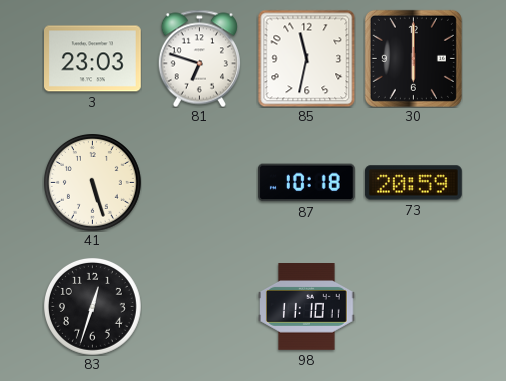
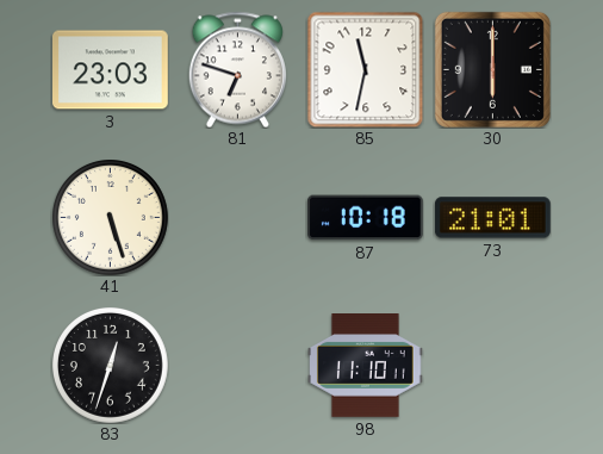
73: 20:59 -> 21:01
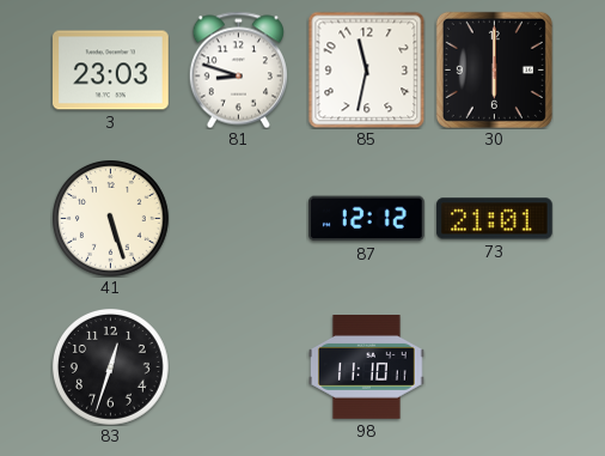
81: 6:48 -> 8:48
87: 10:18 -> 12:12
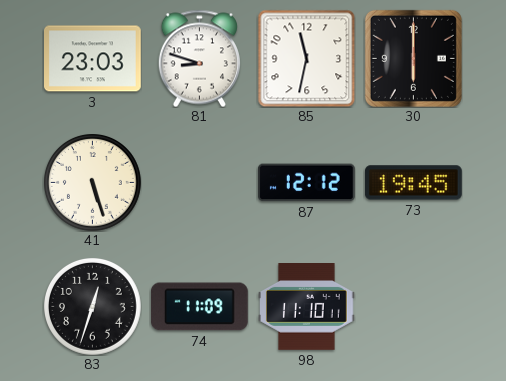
73: 21:01 -> 19:45
74: none -> 11:09
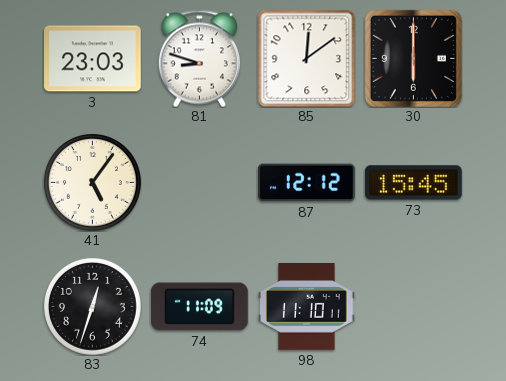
85: 11:32 -> 12:09
41: 5:27 -> 5:06
73: 19:45 -> 15:45
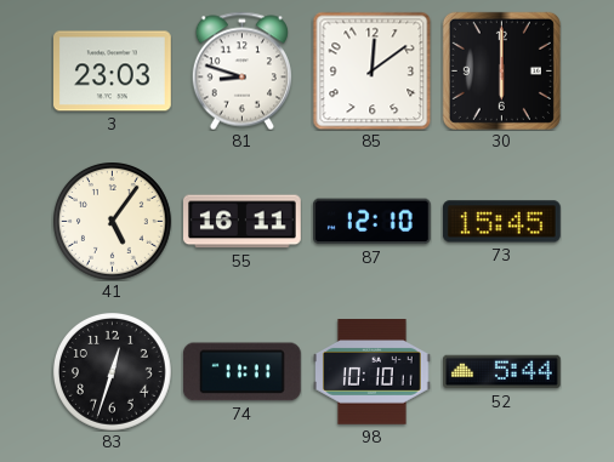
55: none -> 16:11
87: 12:12 -> 12:10
74: 11:09 -> 11:11
98: 11:10 -> 10:10
52: none -> 5:44
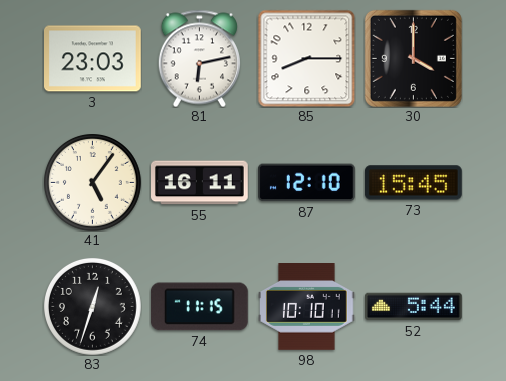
81: 8:48 -> 6:13
85: 12:09 -> 8:15
30: 6:00 -> 4:00
74: 11:11 -> 11:15
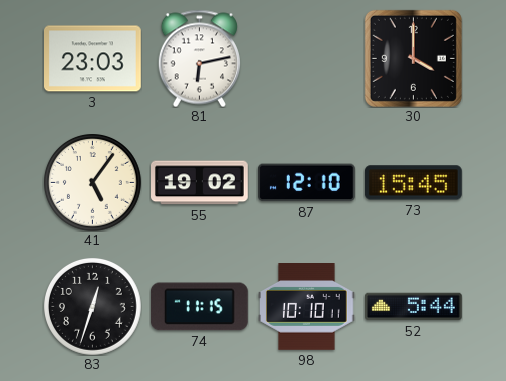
85: 8:15 -> none
55: 16:11 -> 19:02
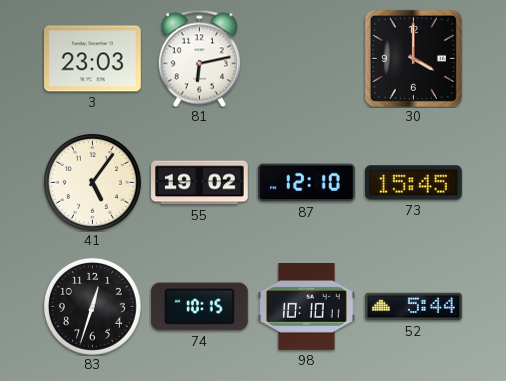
74: 11:15 -> 10:15
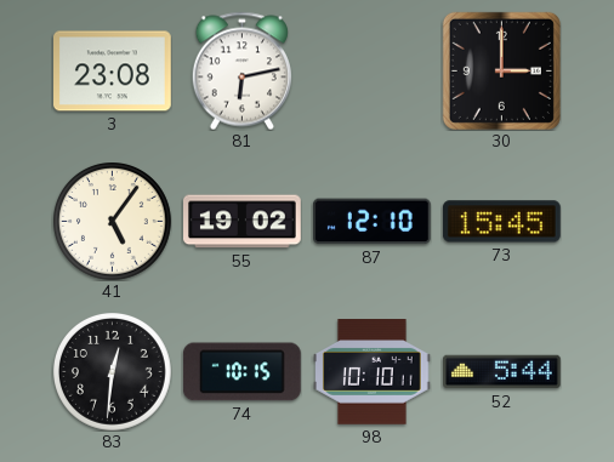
3: 23:03 -> 23:08
30: 4:00 -> 3:00
83: 12:33 -> 12:31
